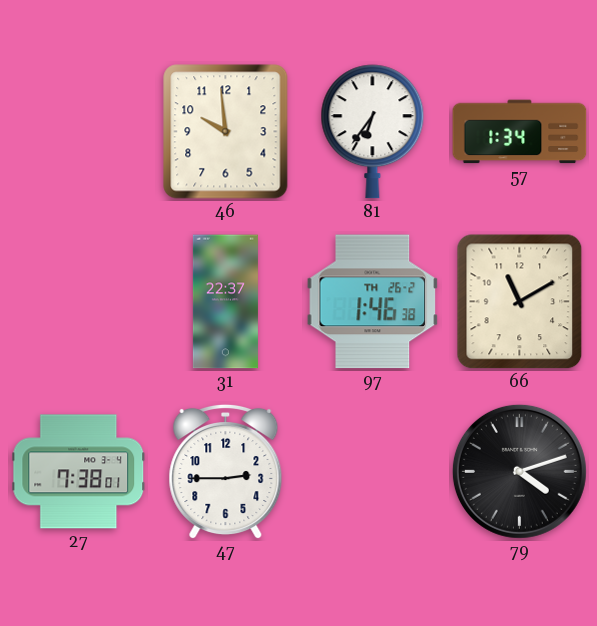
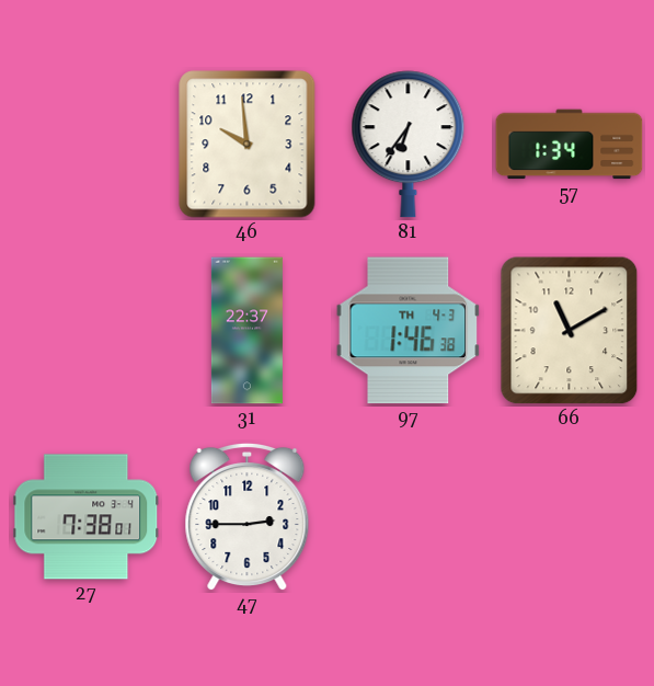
97 date: TH 26-2 -> TH 4-3
79: 4:12 -> none
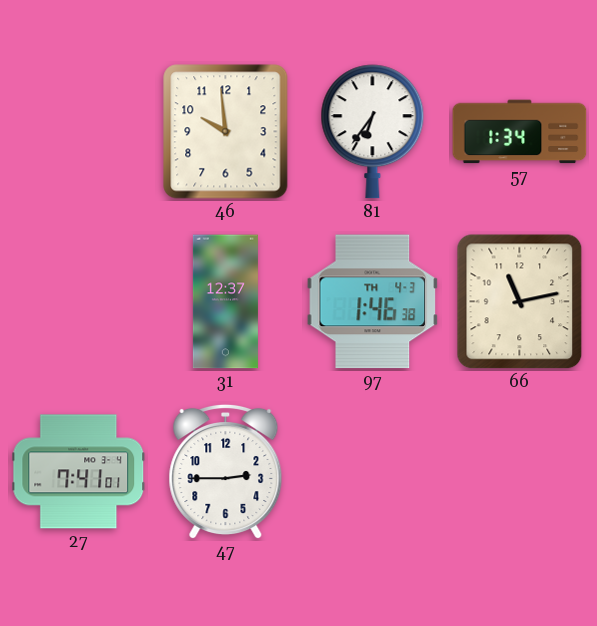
31: 22:37 -> 12:37
66: 11:10 -> 11:13
27: 7:38 -> 7:41
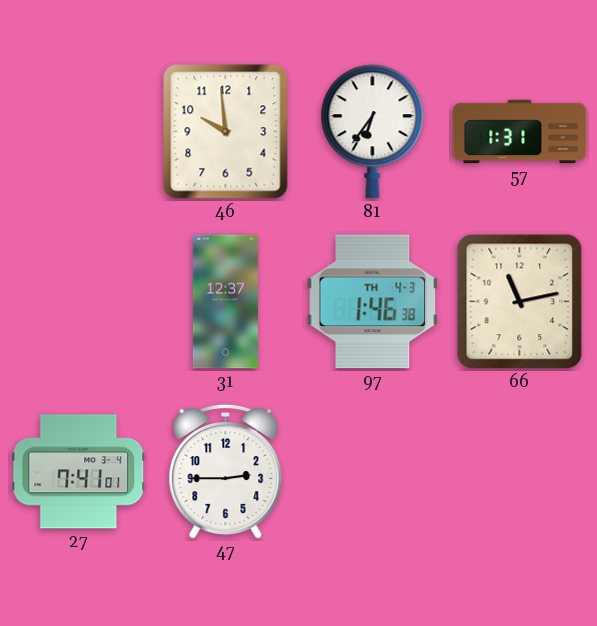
57: 1:34 -> 1:31
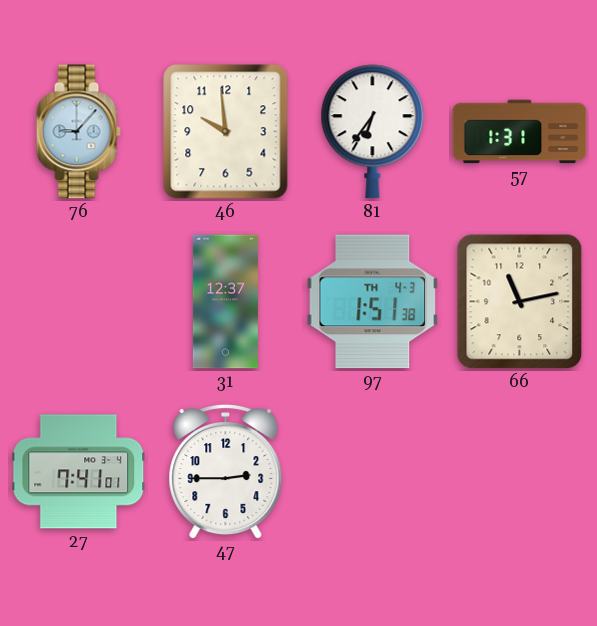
76: none -> 9:07
97: 1:46 -> 1:51
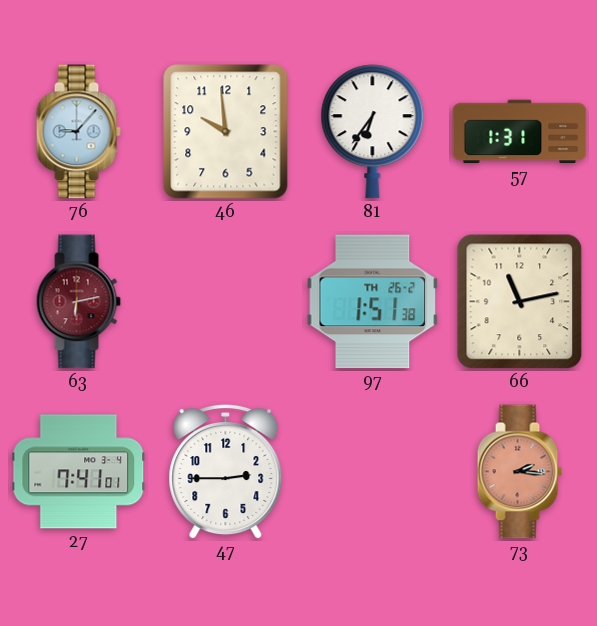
63: none -> 6:13
31: 12:37 -> none
97 date: TH 4-3 -> TH 26-2
73: none -> 2:16
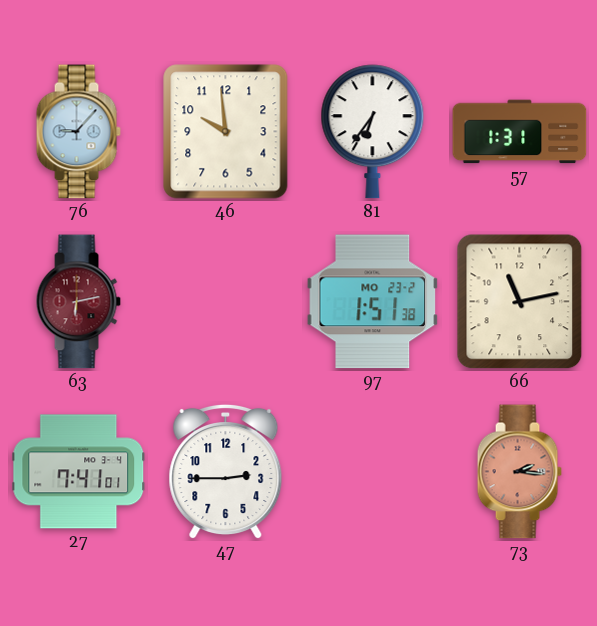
97 date: TH 26-2 -> MO 23-2
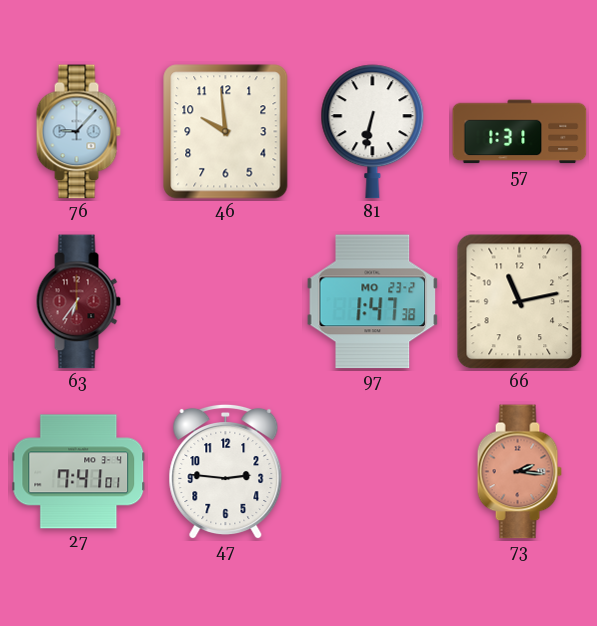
81: 6:36 -> 6:32
63: 6:13 -> 6:36
97: 1:51 -> 1:47
47: 2:45 -> 2:46
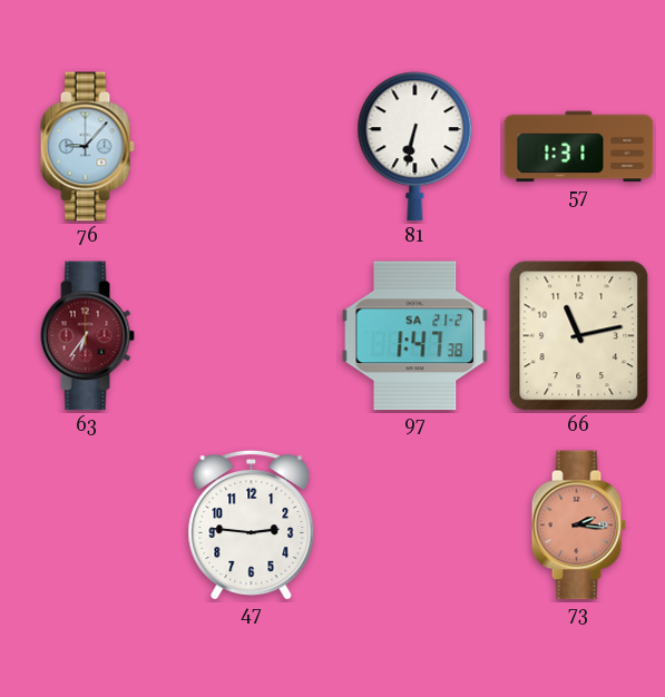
46: 9:59 -> none
97 date: MO 23-2 -> SA 21-2
27: 7:41 -> none
